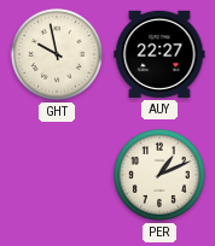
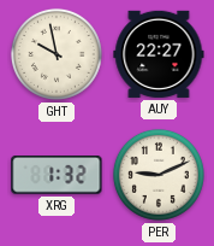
XRG: none -> 1:32
PER: 1:11 -> 9:11
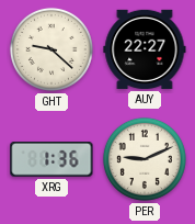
GHT: 9:58 -> 9:22
XRG: 1:32 -> 1:36
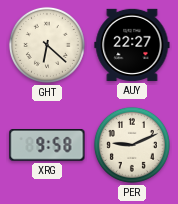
GHT: 9:22 -> 6:22
XRG: 1:36 -> 9:58
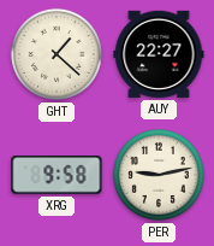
GHT: 6:22 -> 1:22
PER: 9:11 -> 9:13
